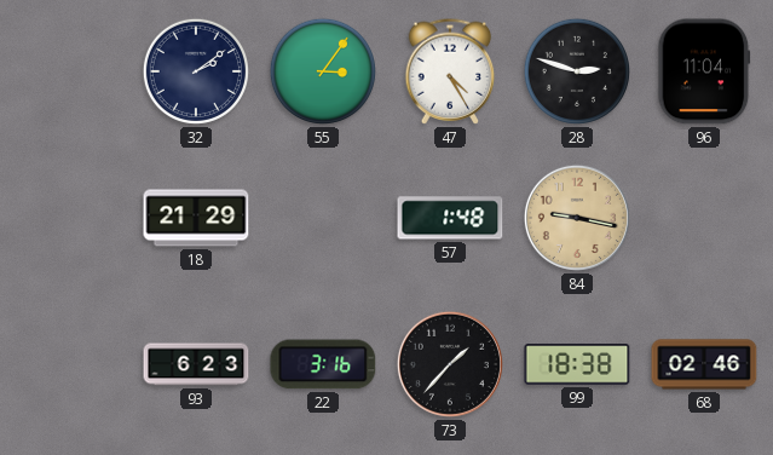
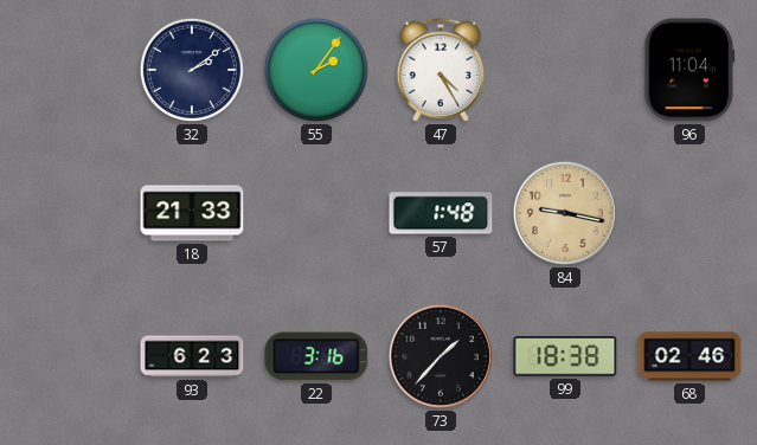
55: 3:06 -> 2:06
28: 2:48 -> none
18: 21:29 -> 21:33
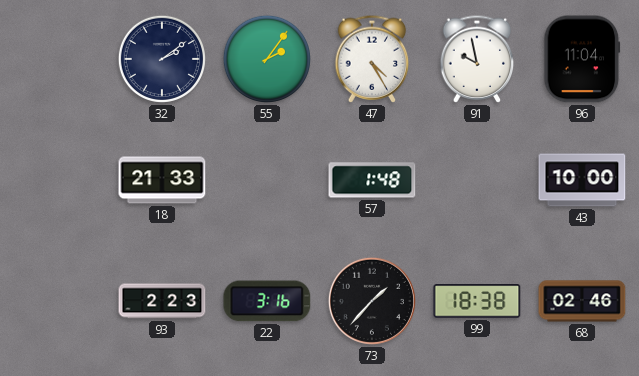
91: none -> 9:58
84: 9:17 -> none
43: none -> 10:00
93: 6:23 -> 2:23
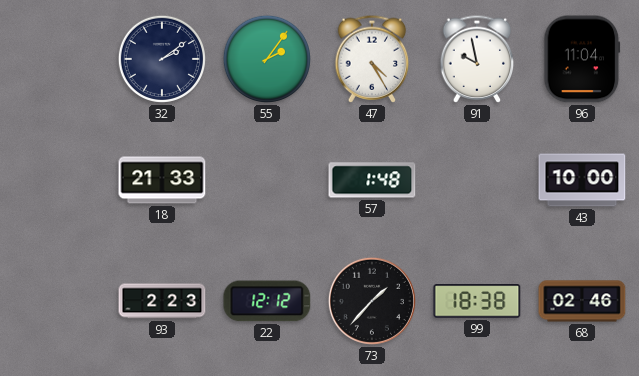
22: 3:16 -> 12:12
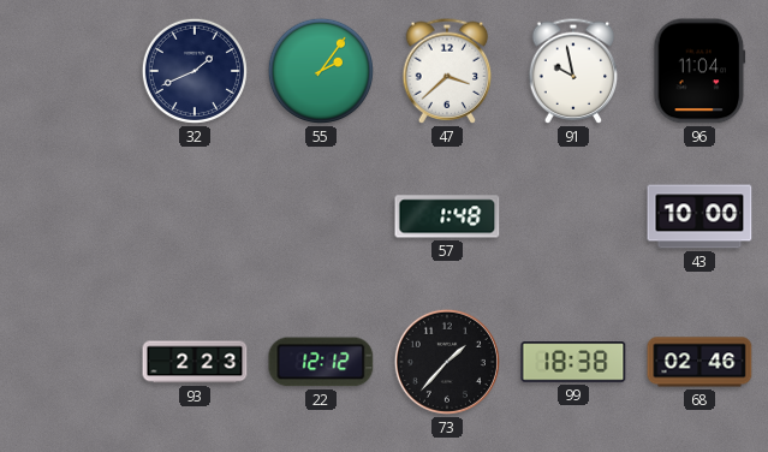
32: 2:09 -> 1:41
47: 4:25 -> 3:38
18: 21:33 -> none
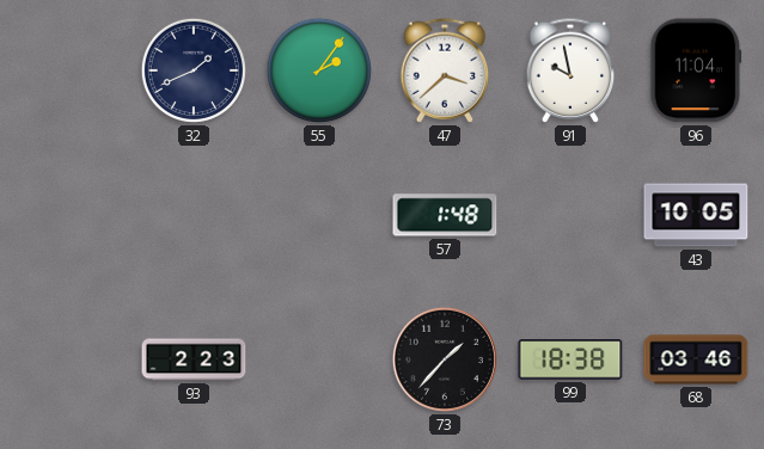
43: 10:00 -> 10:05
22: 12:12 -> none
68: 02:46 -> 03:46
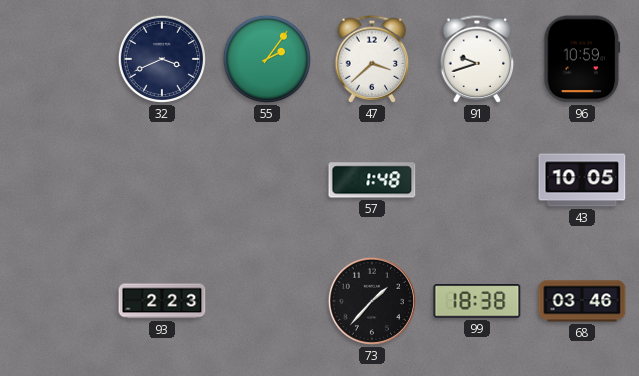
32: 1:41 -> 3:41
91: 9:58 -> 9:42
96: 11:04 -> 10:59
